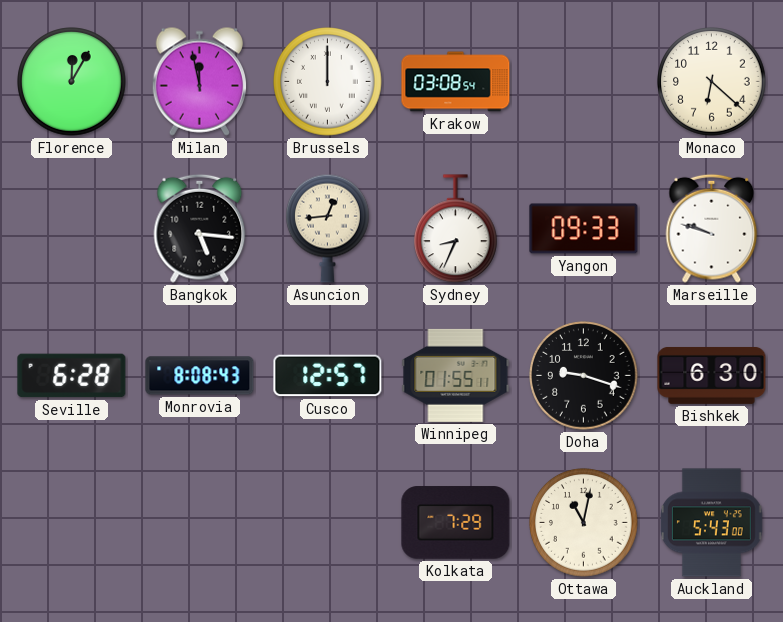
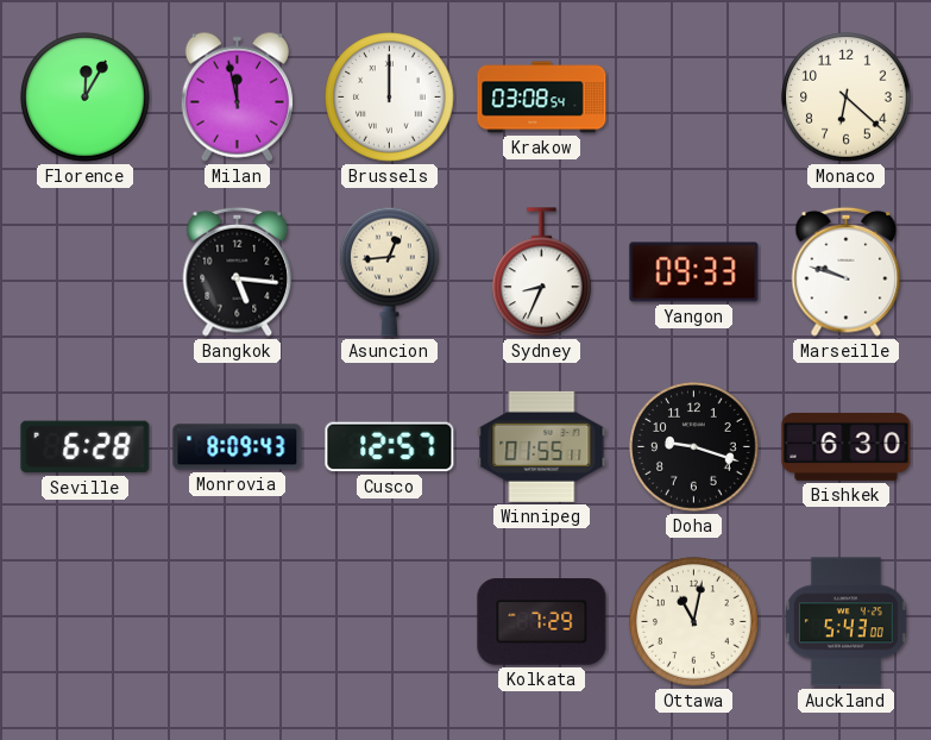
Monrovia: 8:08 -> 8:09
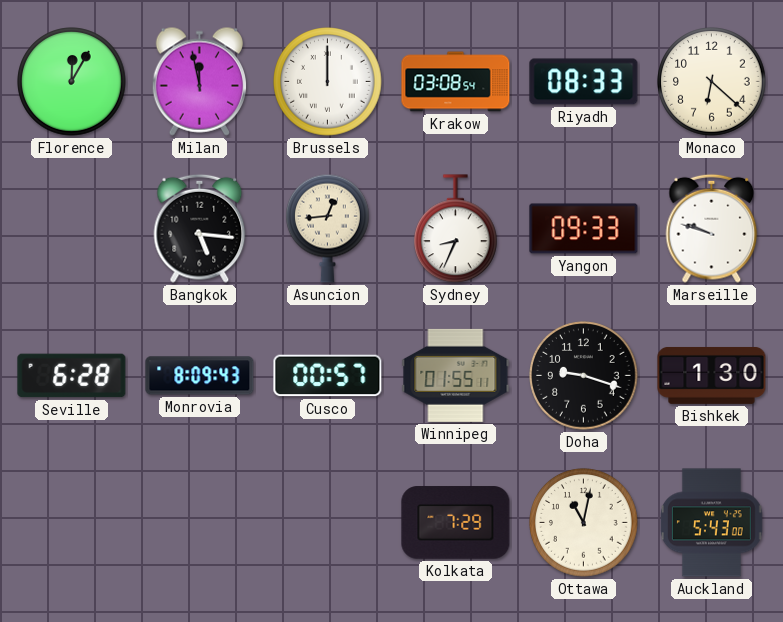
Riyadh: none -> 08:33
Cusco: 12:57 -> 00:57
Bishkek: 6:30 -> 1:30
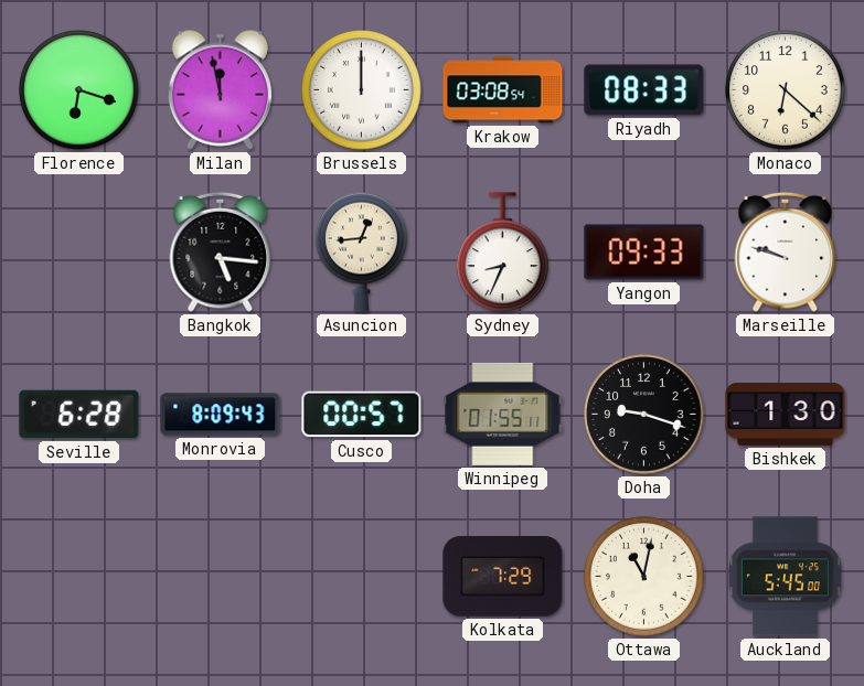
Florence: 12:05 -> 6:18
Auckland: 5:43 -> 5:45
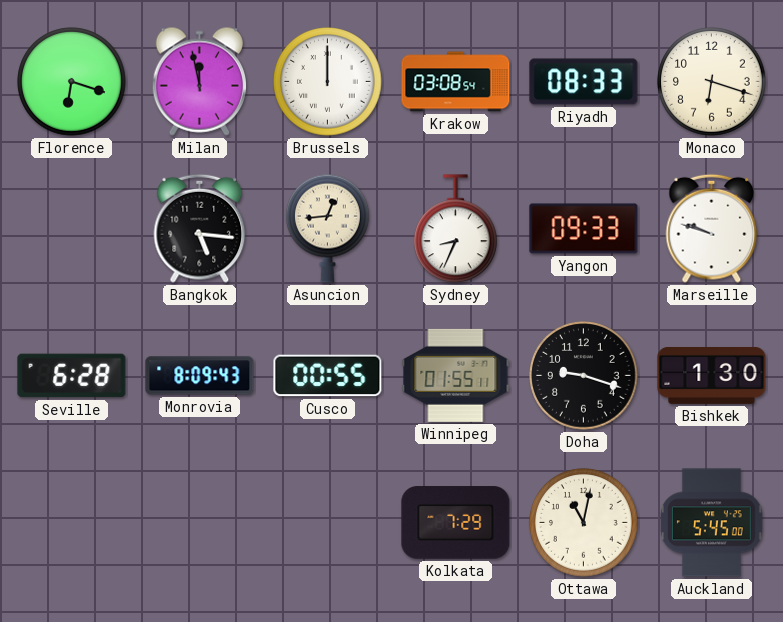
Monaco: 6:22 -> 6:18
Cusco: 00:57 -> 00:55
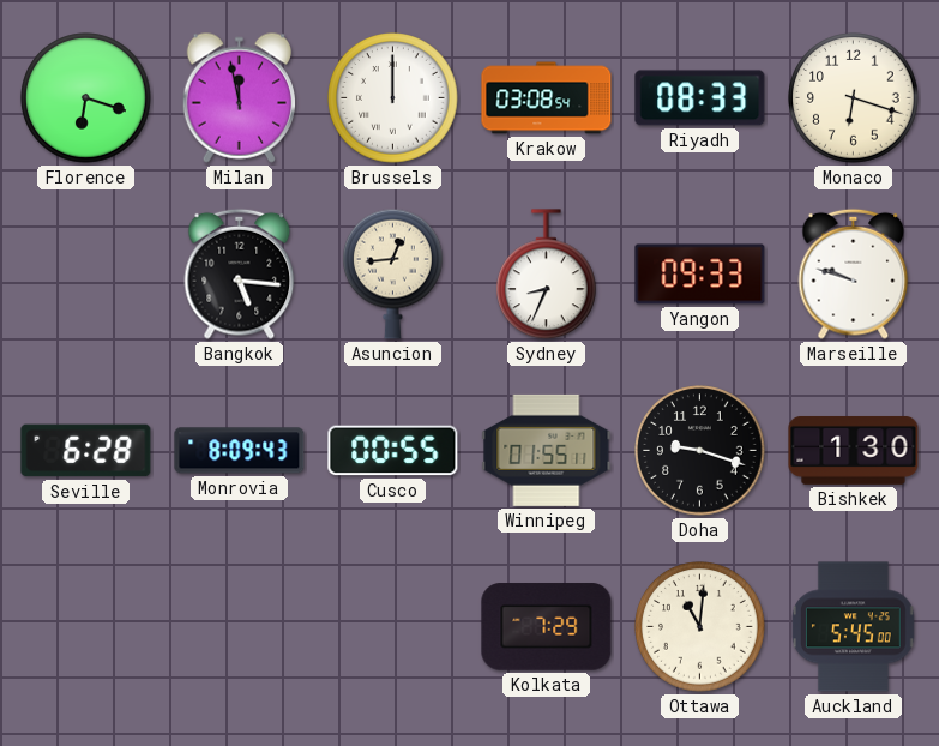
Ottawa: 11:02 -> 11:01
